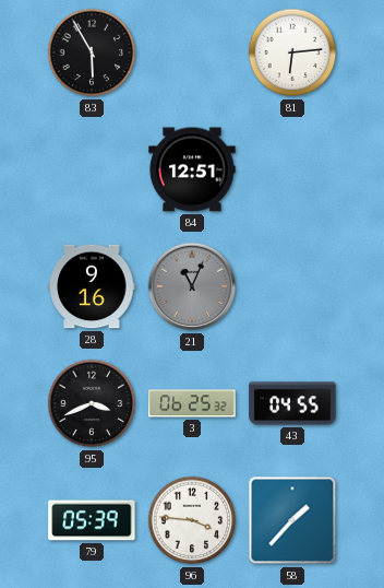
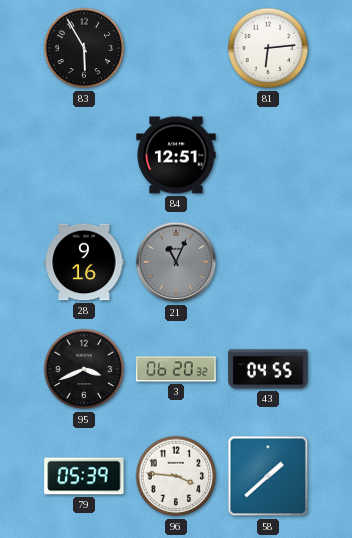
3: 06:25 -> 06:20
58: 1:37 -> 1:38
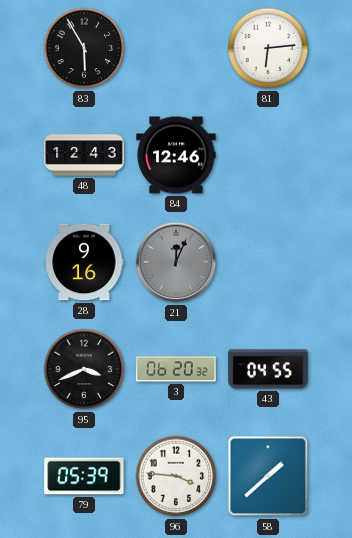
48: none -> 12:43
84: 12:51 -> 12:46
21: 11:04 -> 12:04
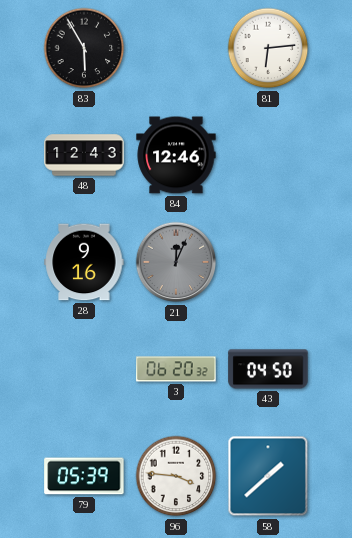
95: 3:41 -> none
43: 04:55 -> 04:50
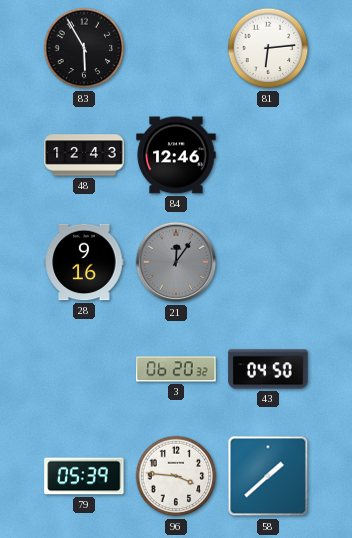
21: 12:04 -> 12:06
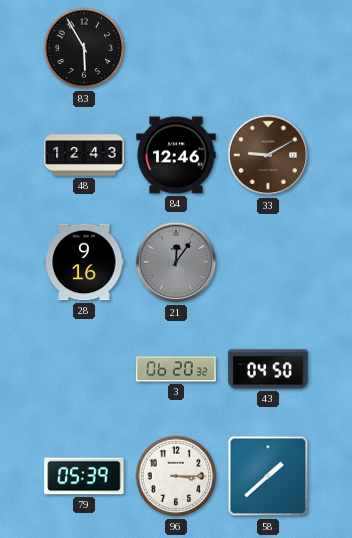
81: 6:14 -> none
33: none -> 9:10
96: 3:46 -> 3:15
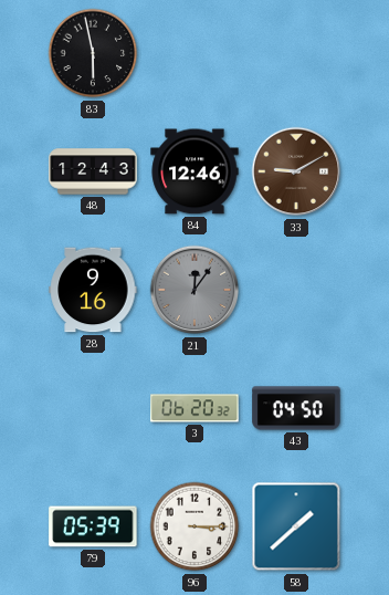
83: 5:55 -> 5:58
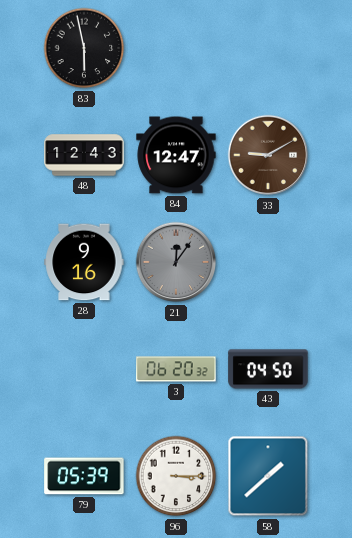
84: 12:46 -> 12:47
